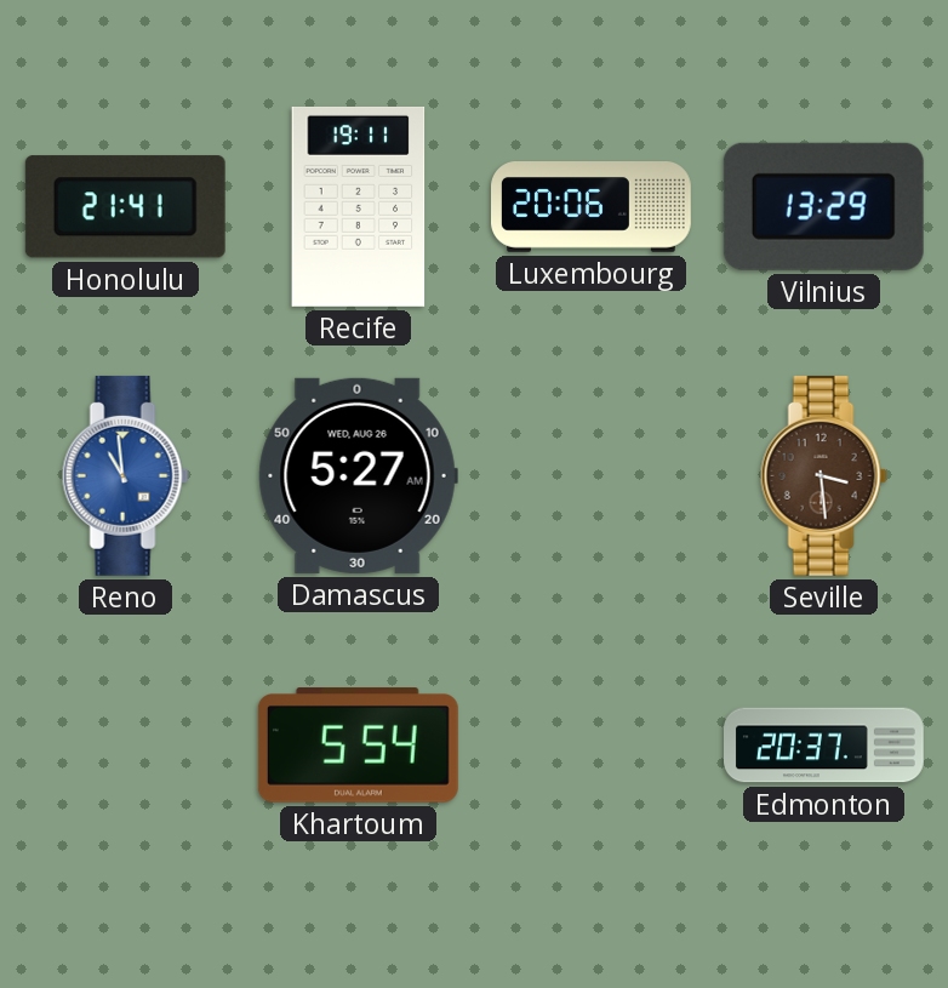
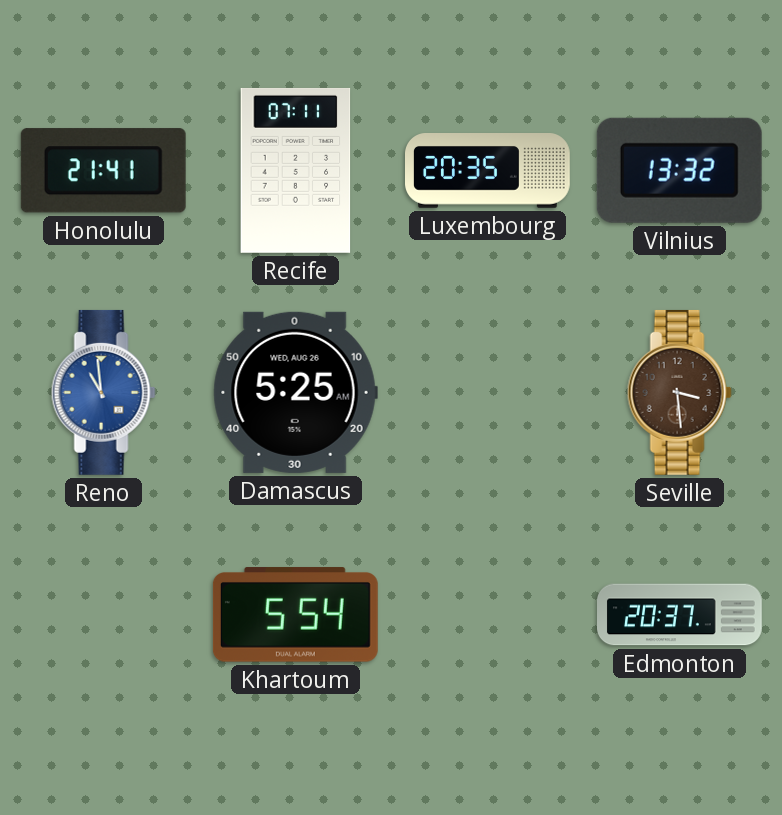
Recife: 19:11 -> 07:11
Luxembourg: 20:06 -> 20:35
Vilnius: 13:29 -> 13:32
Damascus: 5:27 -> 5:25
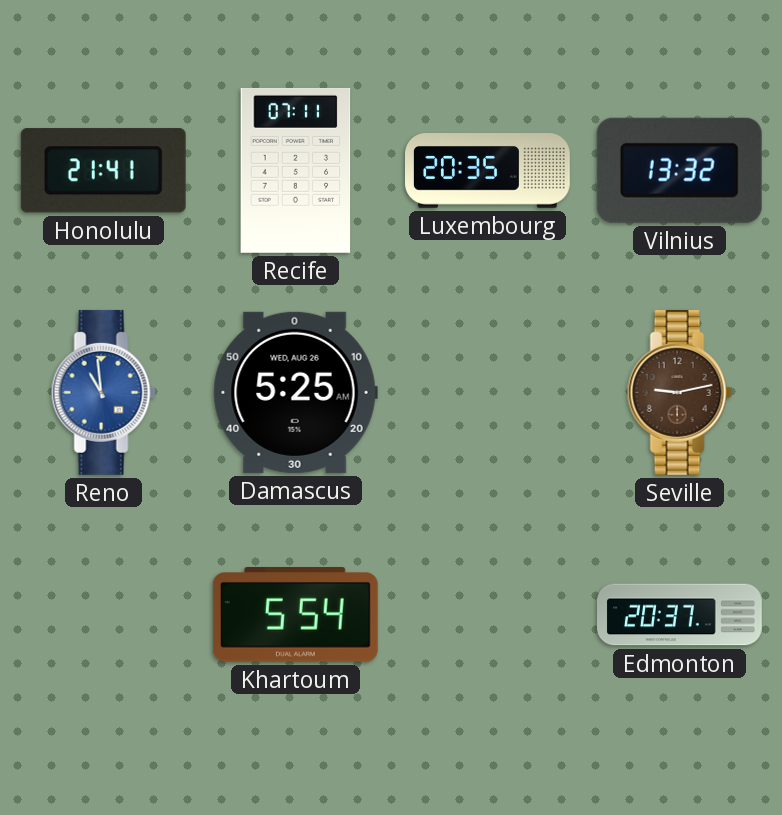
Seville: 3:29 -> 9:13
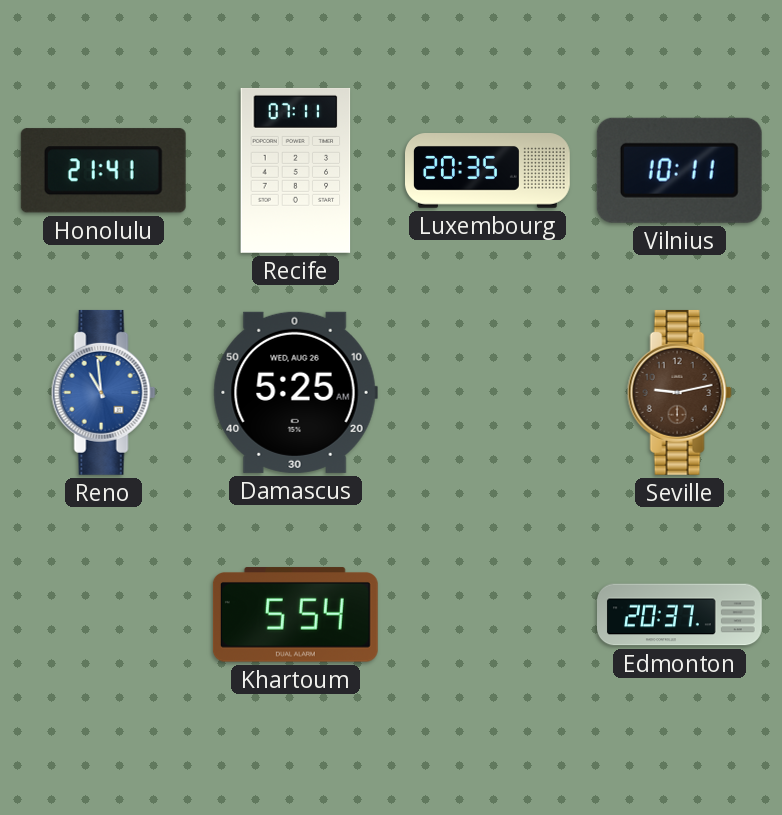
Vilnius: 13:32 -> 10:11
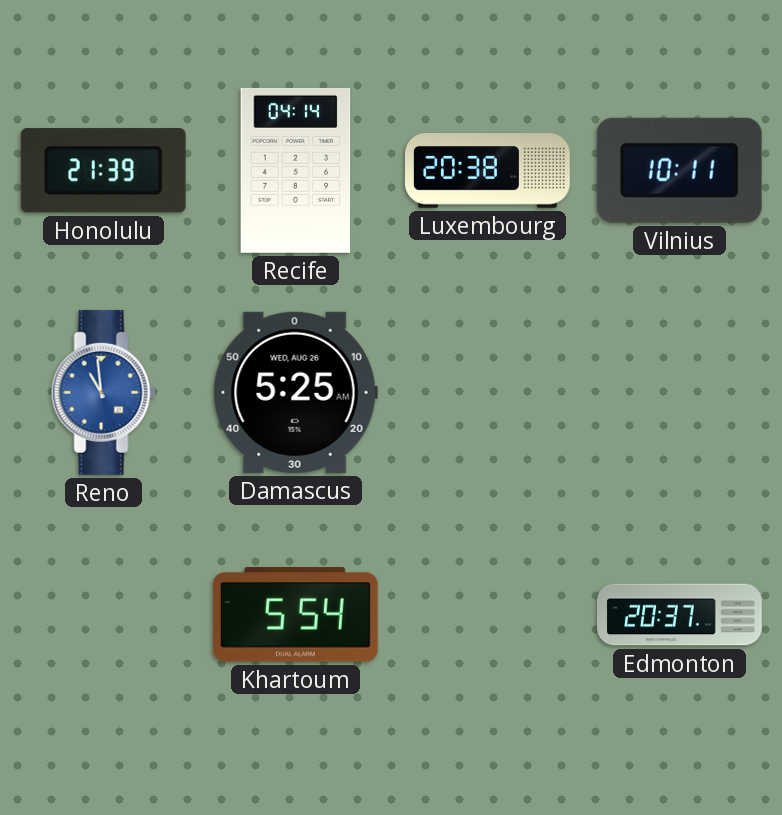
Honolulu: 21:41 -> 21:39
Recife: 07:11 -> 04:14
Luxembourg: 20:35 -> 20:38
Seville: 9:13 -> none
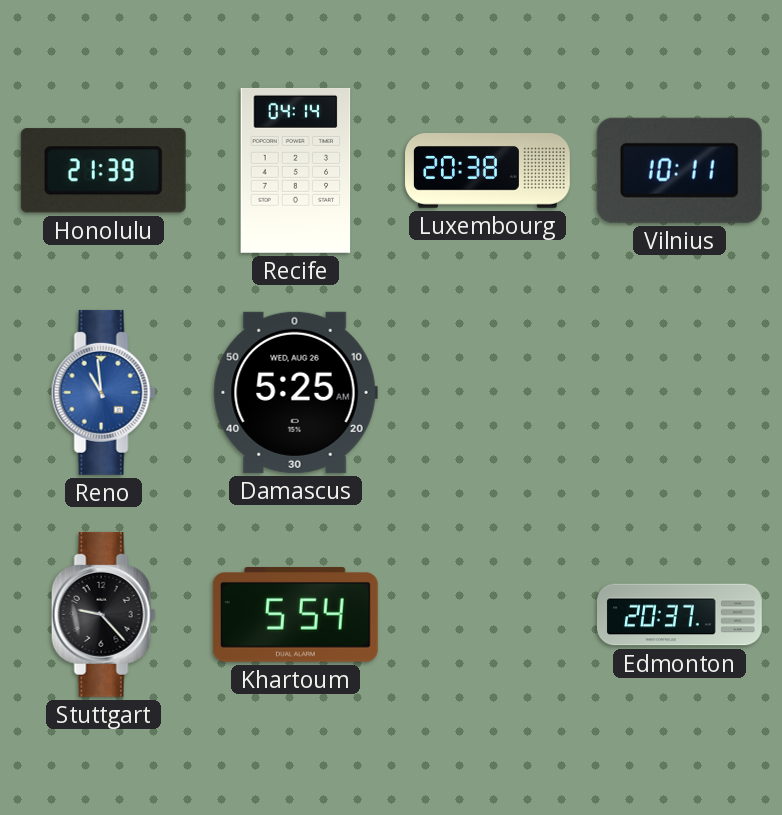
Stuttgart: none -> 9:23
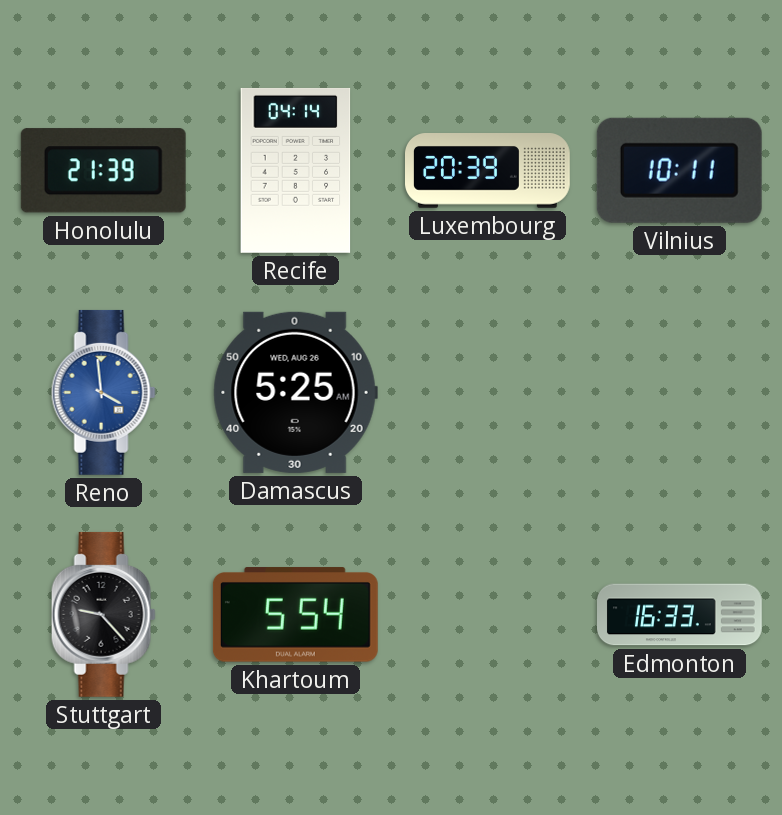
Luxembourg: 20:38 -> 20:39
Reno: 10:59 -> 3:59
Edmonton: 20:37 -> 16:33
